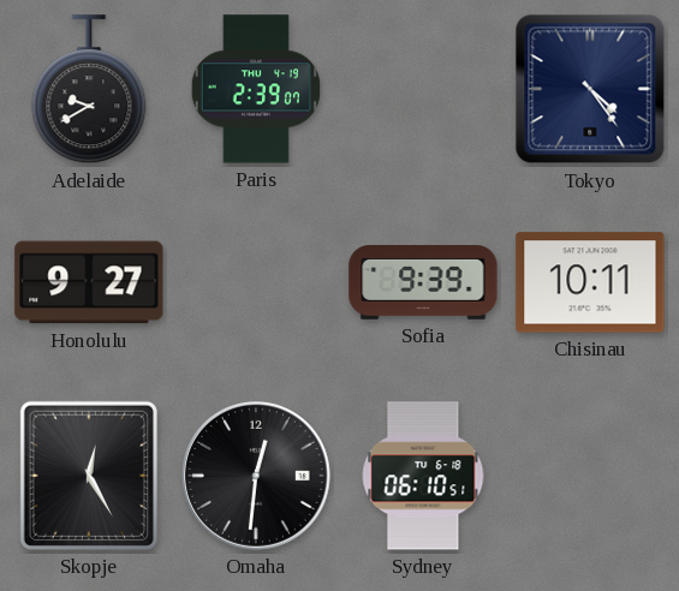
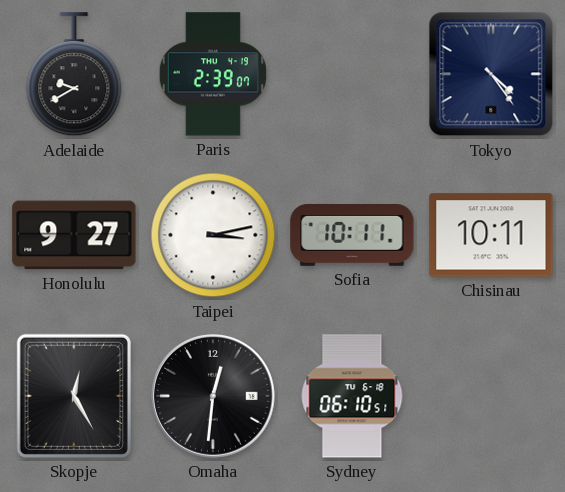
Taipei: none -> 3:13
Sofia: 9:39 -> 10:11
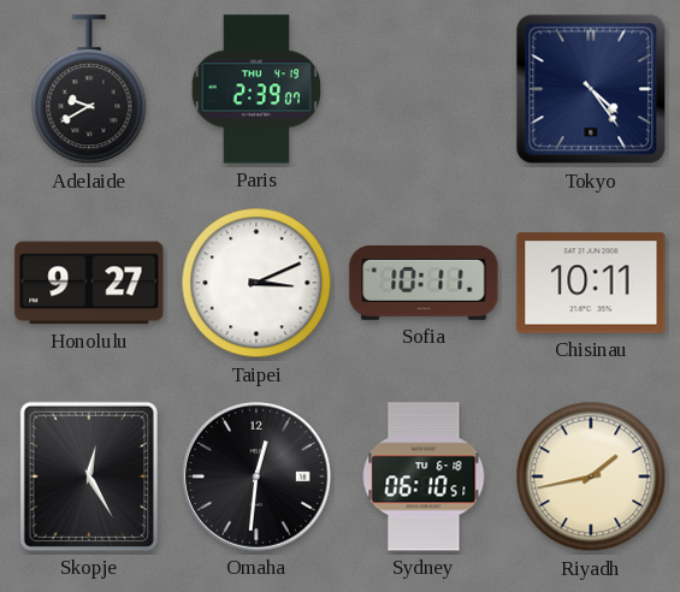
Taipei: 3:13 -> 3:11
Riyadh: none -> 1:43
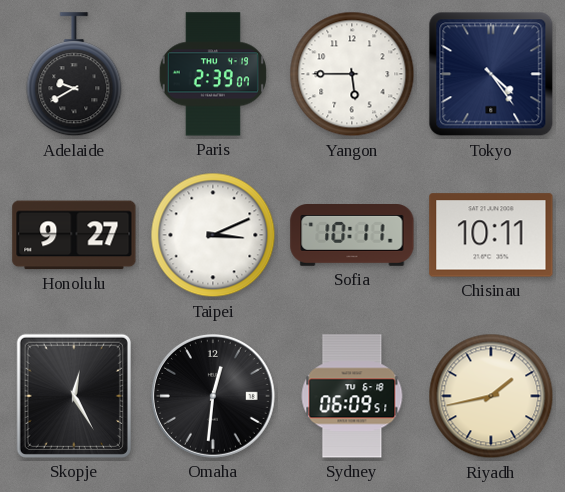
Yangon: none -> 5:45
Sydney: 06:10 -> 06:09
